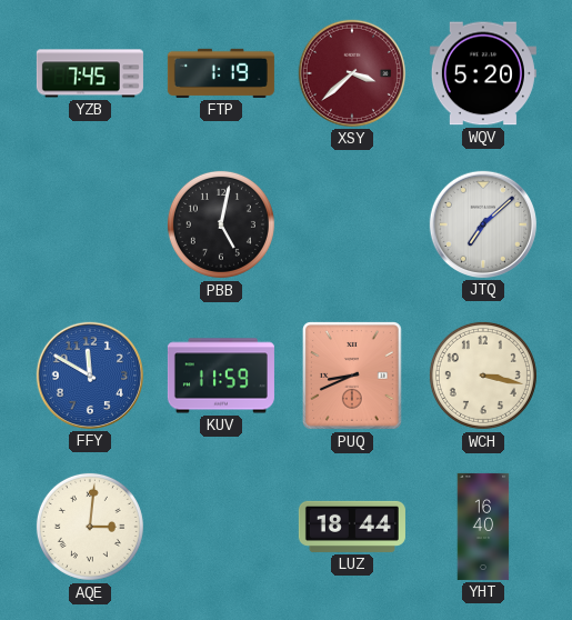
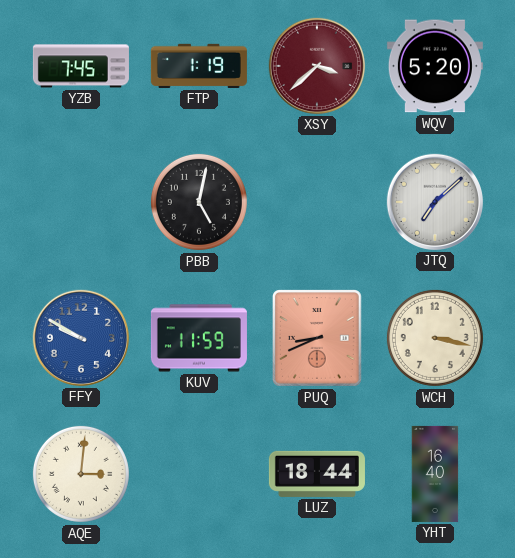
FFY: 11:50 -> 9:50
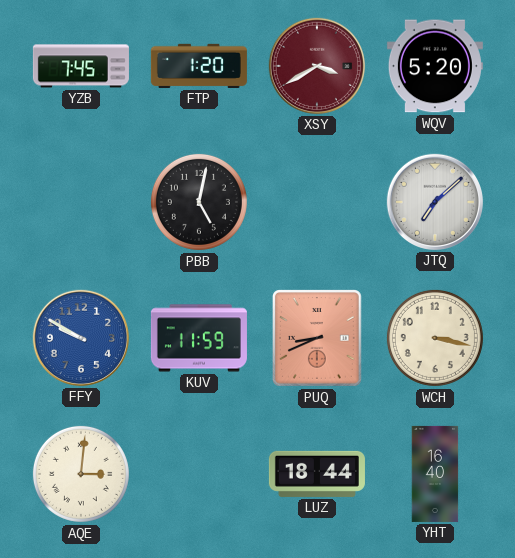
FTP: 1:19 -> 1:20
XSY: 3:38 -> 3:40
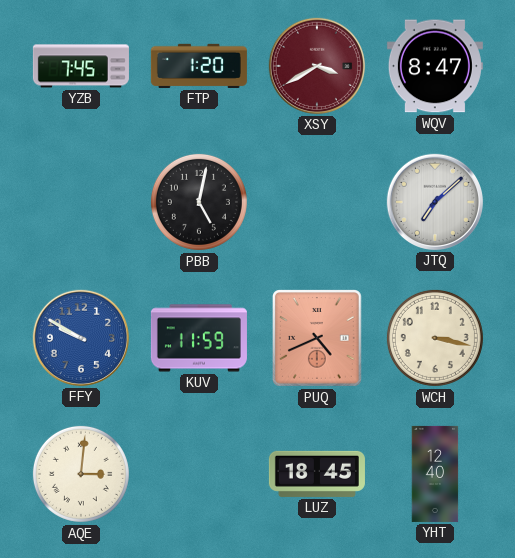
WQV: 5:20 -> 8:47
PUQ: 8:41 -> 4:41
LUZ: 18:44 -> 18:45
YHT: 16:40 -> 12:40
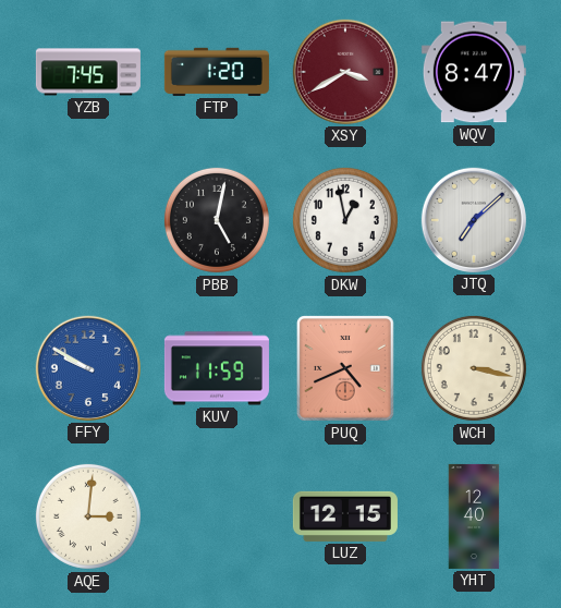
DKW: none -> 12:58
LUZ: 18:45 -> 12:15
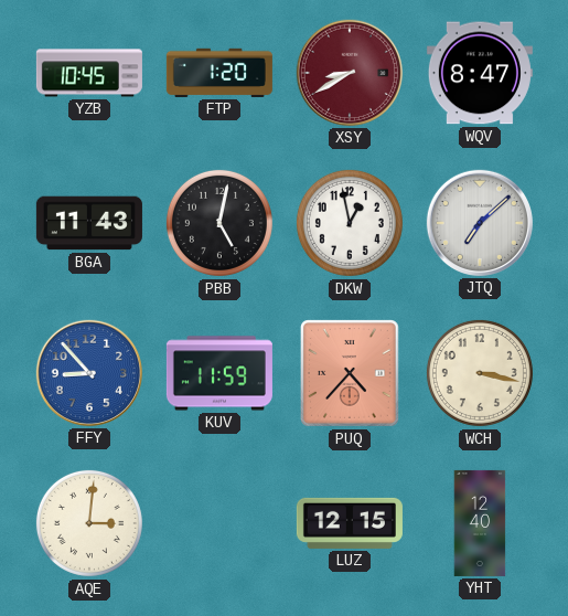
YZB: 7:45 -> 10:45
XSY: 3:40 -> 8:40
BGA: none -> 11:43
FFY: 9:50 -> 8:53
PUQ: 4:41 -> 4:37
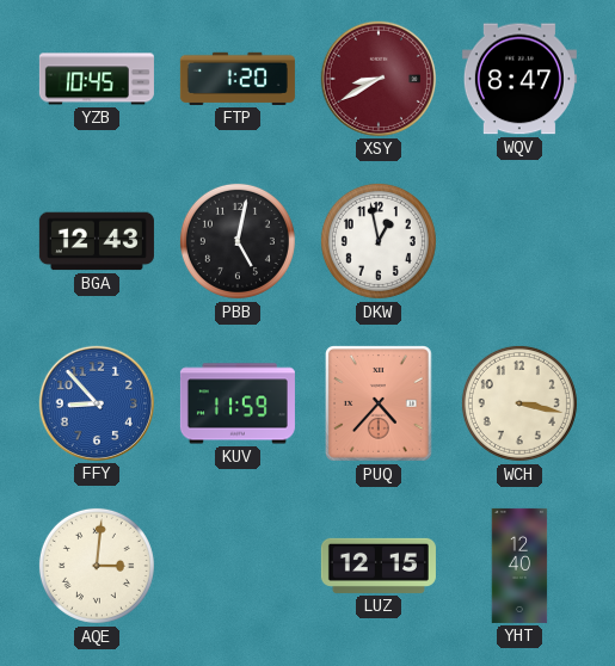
BGA: 11:43 -> 12:43
JTQ: 7:08 -> none
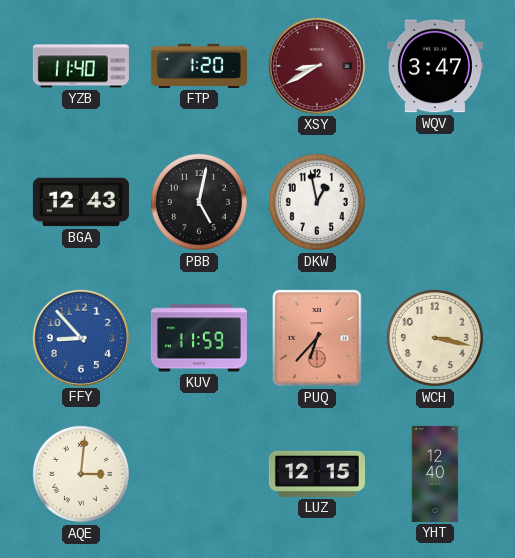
YZB: 10:45 -> 11:40
WQV: 8:47 -> 3:47
PUQ: 4:37 -> 6:37
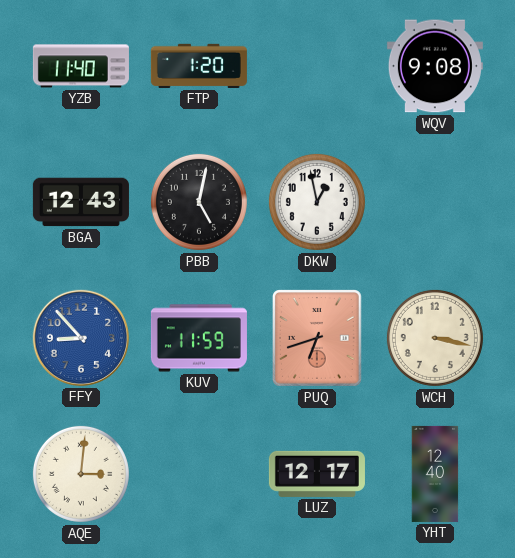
XSY: 8:40 -> none
WQV: 3:47 -> 9:08
PUQ: 6:37 -> 6:42
LUZ: 12:15 -> 12:17
